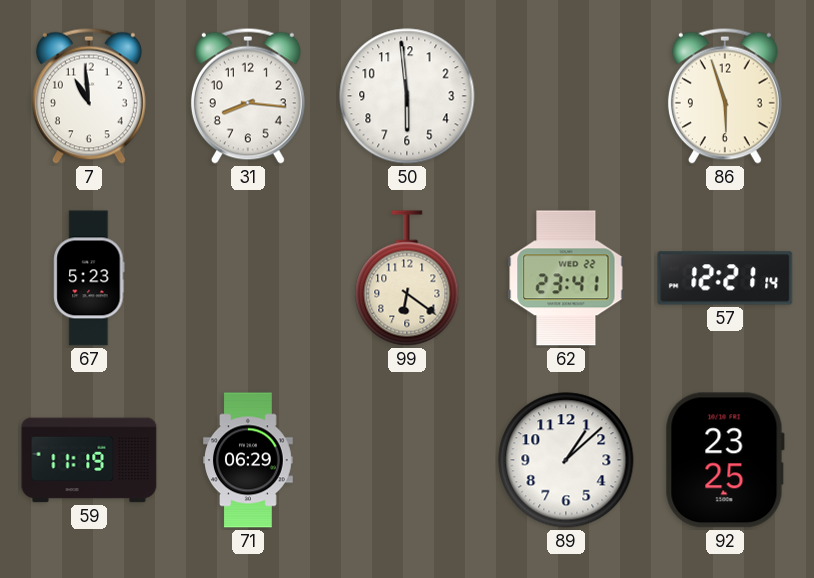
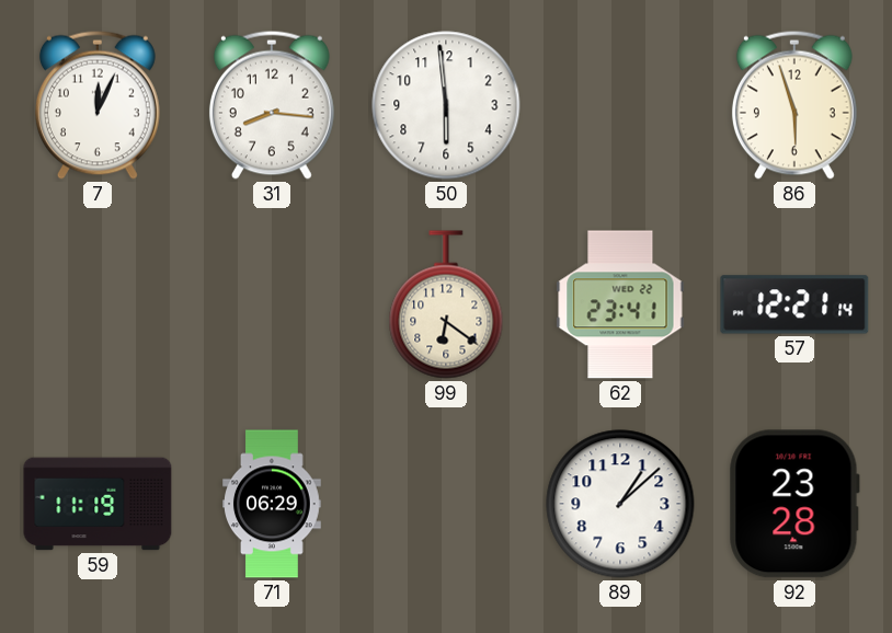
7: 10:59 -> 12:04
67: 5:23 -> none
92: 23:25 -> 23:28
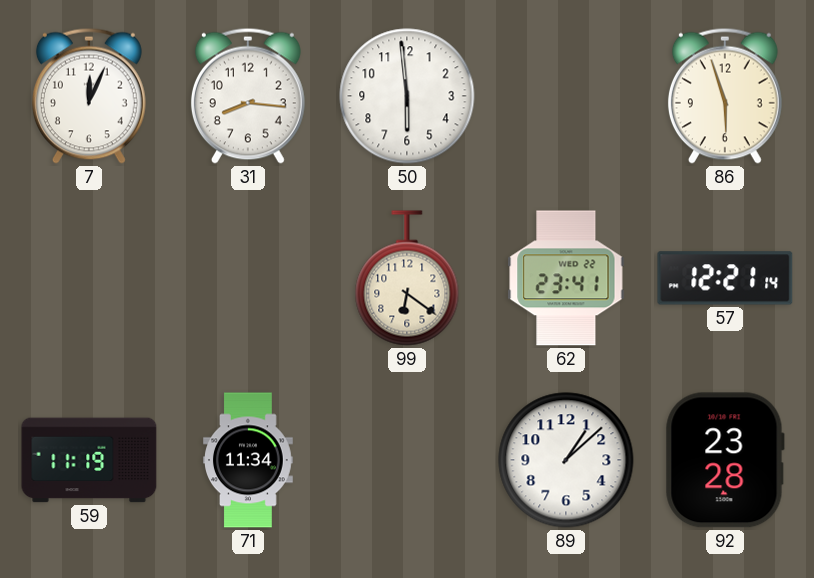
71: 06:29 -> 11:34
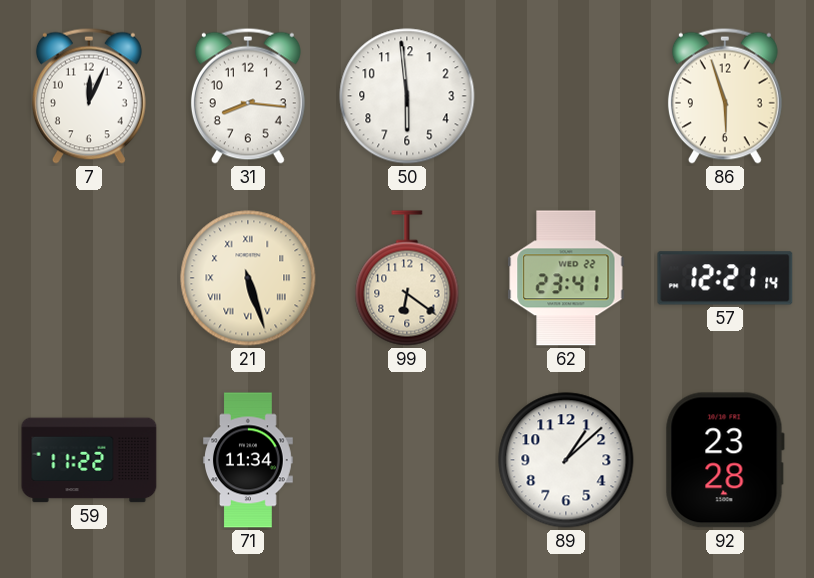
21: none -> 5:27
59: 11:19 -> 11:22
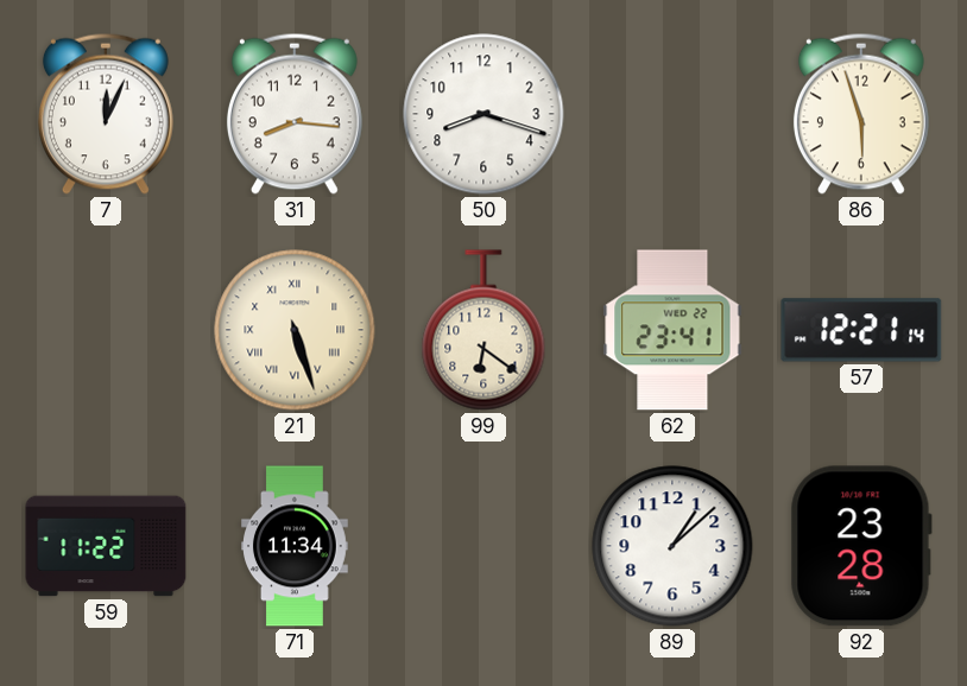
50: 5:59 -> 8:18
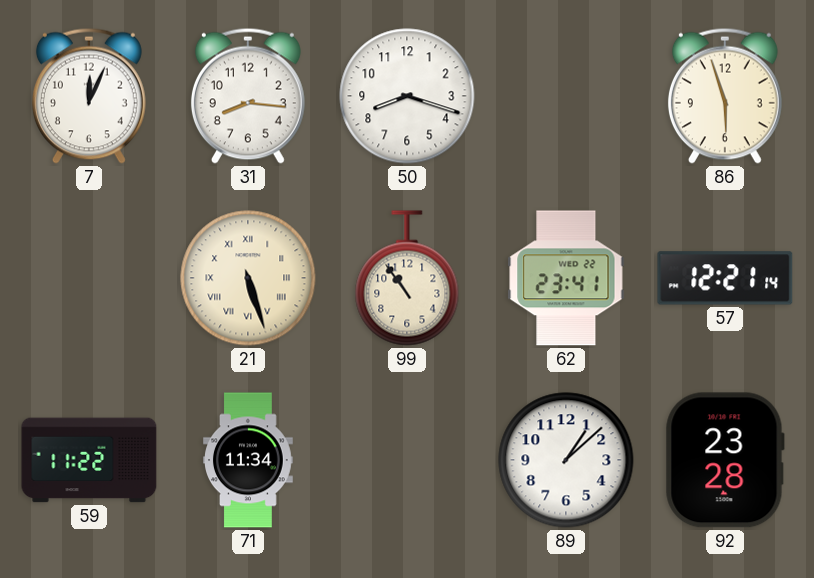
99: 6:21 -> 10:54
